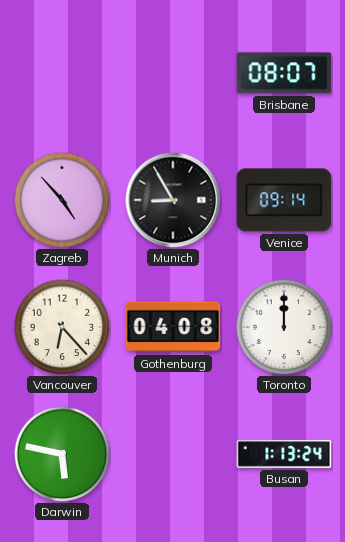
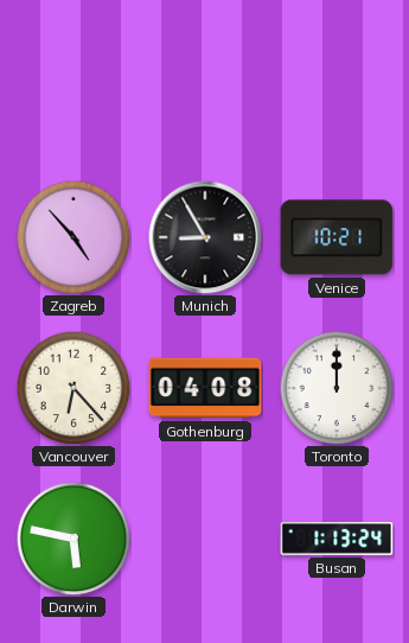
Brisbane: 08:07 -> none
Venice: 09:14 -> 10:21
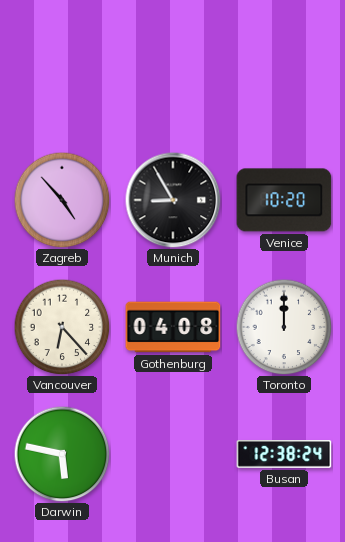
Venice: 10:21 -> 10:20
Busan: 1:13 -> 12:38
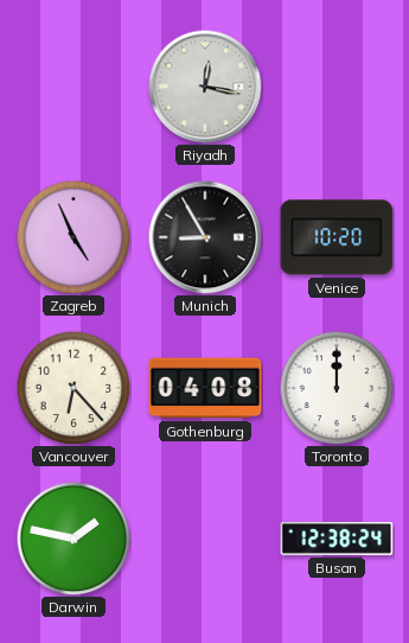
Riyadh: none -> 12:17
Zagreb: 4:53 -> 4:56
Darwin: 5:47 -> 1:47
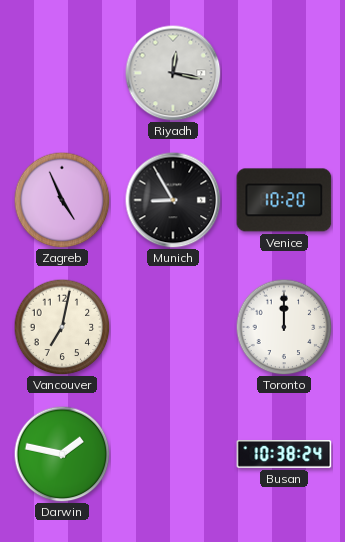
Vancouver: 6:23 -> 7:02
Gothenburg: 04:08 -> none
Busan: 12:38 -> 10:38
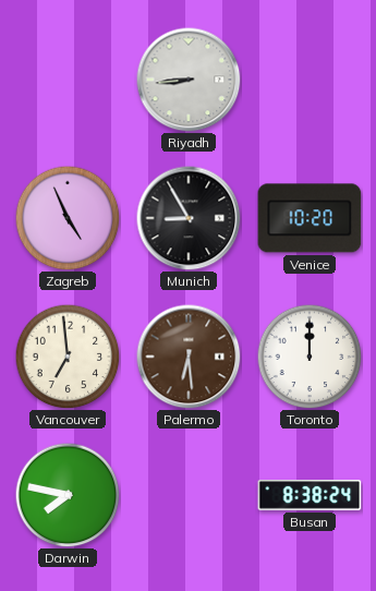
Riyadh: 12:17 -> 8:44
Vancouver: 7:02 -> 6:59
Palermo: none -> 6:29
Darwin: 1:47 -> 7:47
Busan: 10:38 -> 8:38
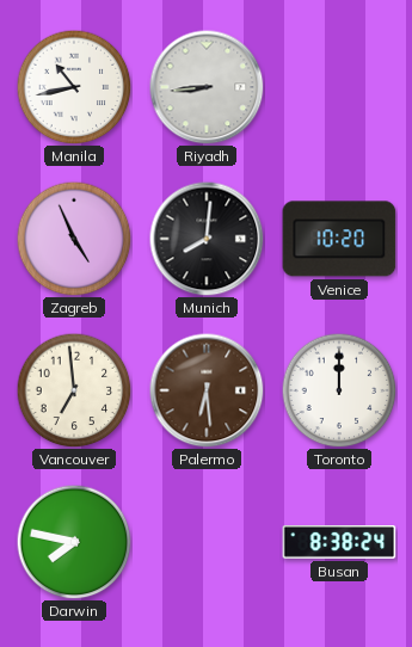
Manila: none -> 10:43
Munich: 8:55 -> 8:01
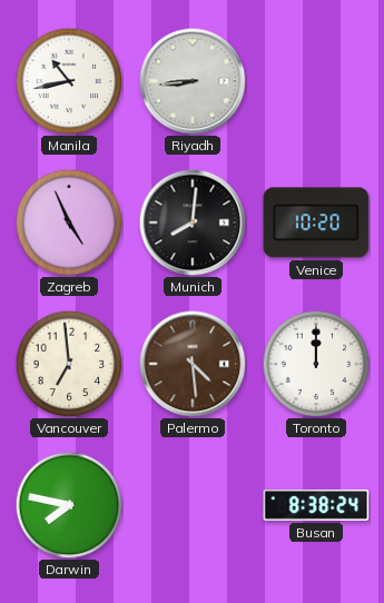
Palermo: 6:29 -> 4:29
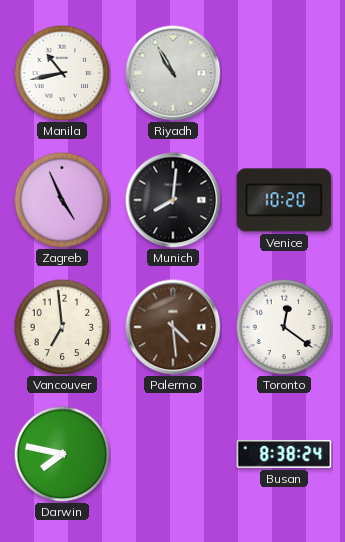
Riyadh: 8:44 -> 10:55
Toronto: 12:00 -> 12:21
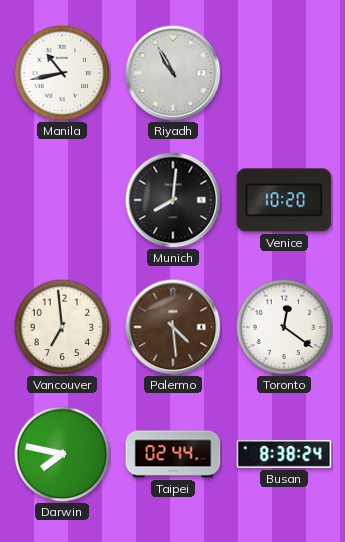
Zagreb: 4:56 -> none
Taipei: none -> 02:44
